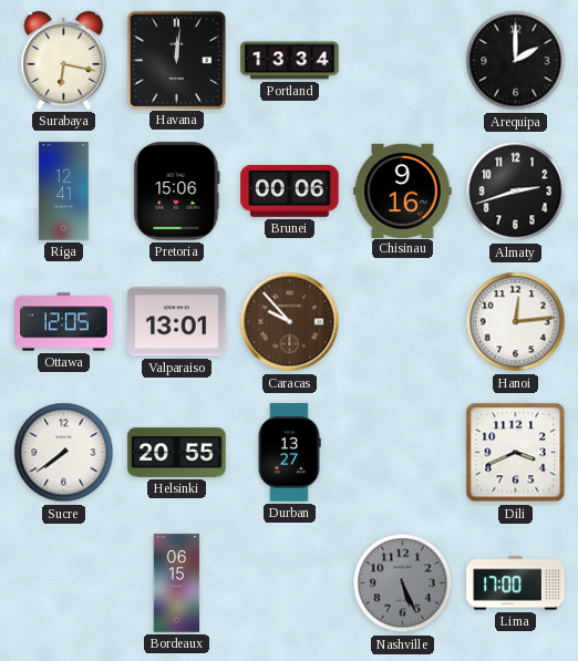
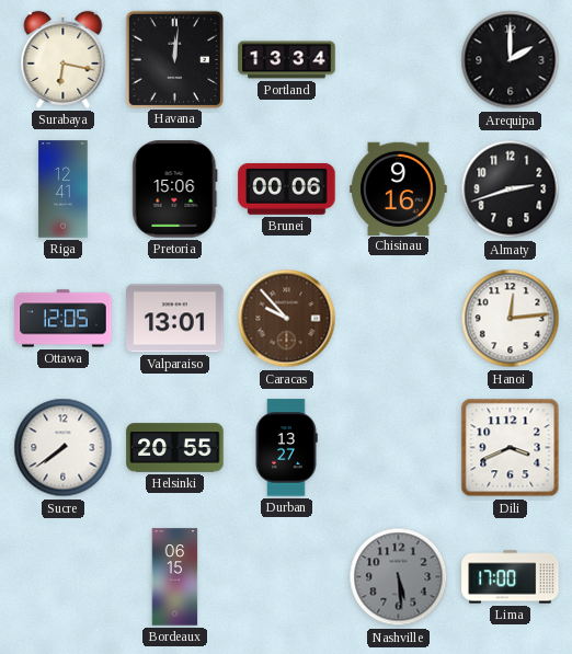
Nashville: 5:26 -> 5:29
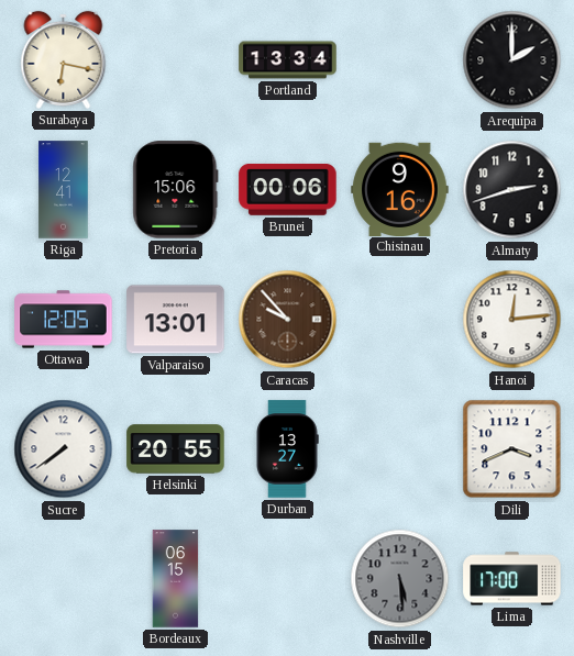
Havana: 12:01 -> none
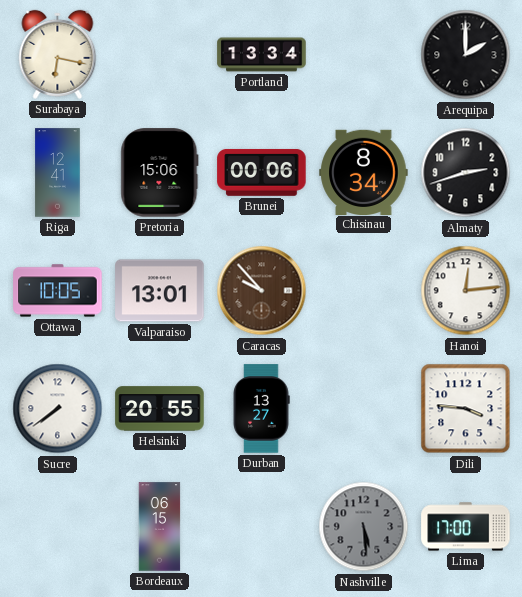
Chisinau: 9:16 -> 8:34
Ottawa: 12:05 -> 10:05
Dili: 3:41 -> 3:46
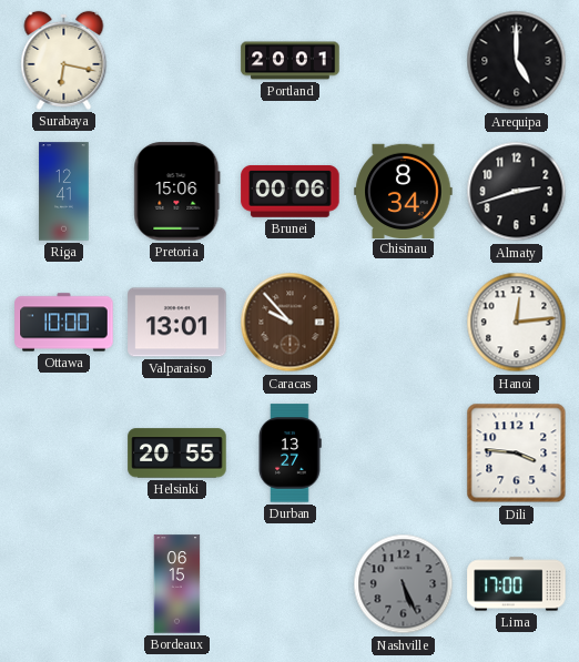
Portland: 13:34 -> 20:01
Arequipa: 2:00 -> 5:00
Ottawa: 10:05 -> 10:00
Sucre: 7:39 -> none
Nashville: 5:29 -> 5:26
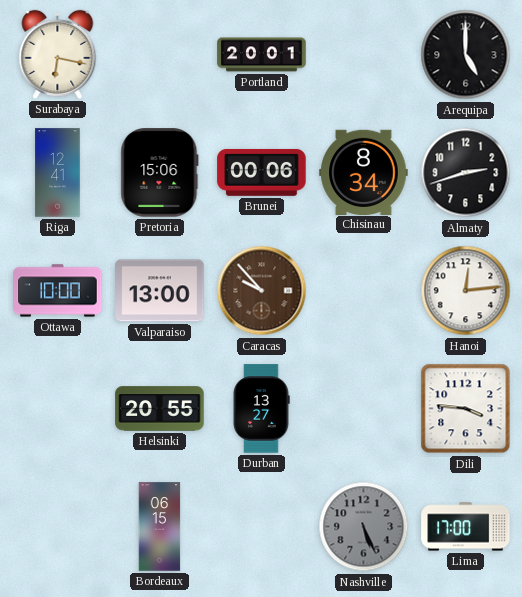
Valparaiso: 13:01 -> 13:00
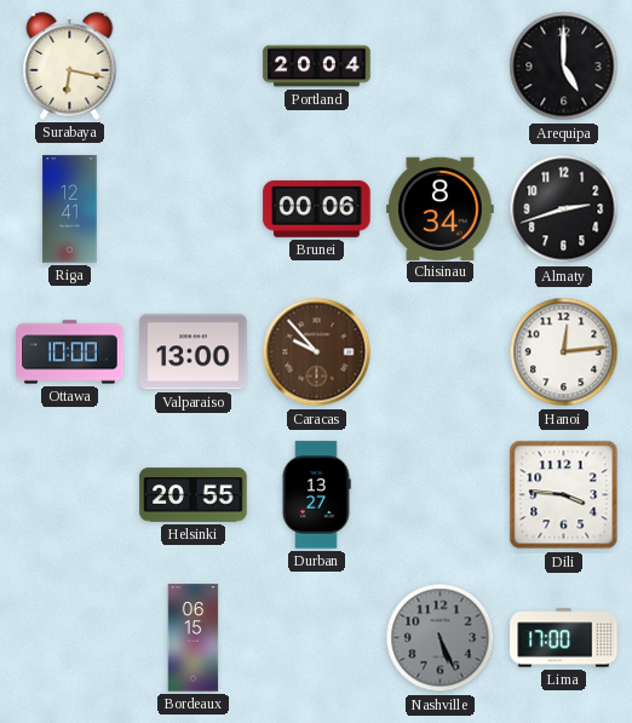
Portland: 20:01 -> 20:04
Pretoria: 15:06 -> none
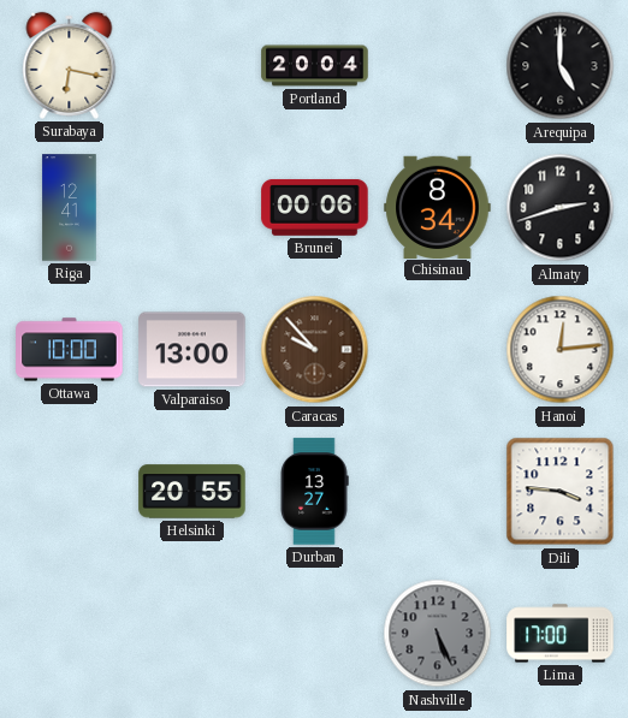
Bordeaux: 06:15 -> none
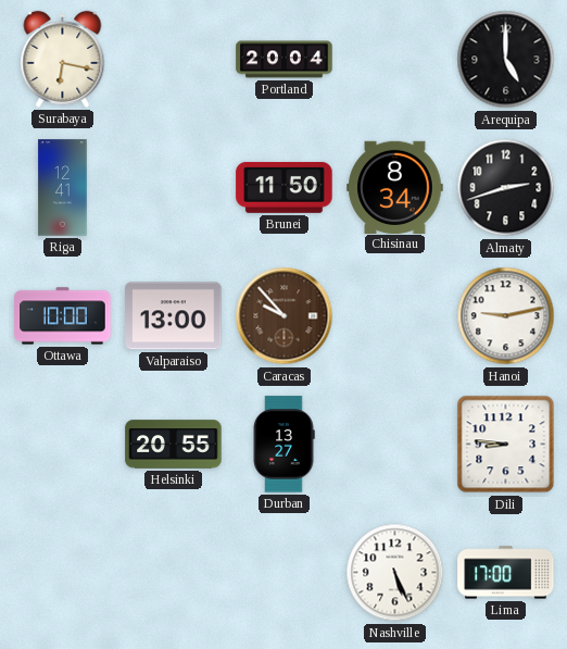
Brunei: 00:06 -> 11:50
Hanoi: 12:14 -> 9:13
Dili: 3:46 -> 8:46
Nashville dial: grey -> white
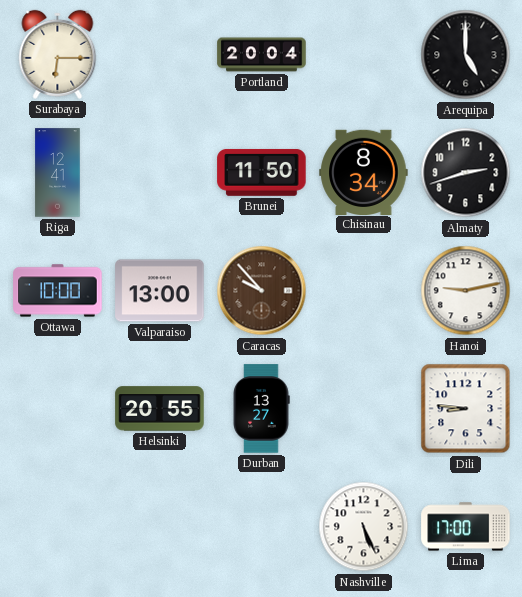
Surabaya: 6:17 -> 6:15
